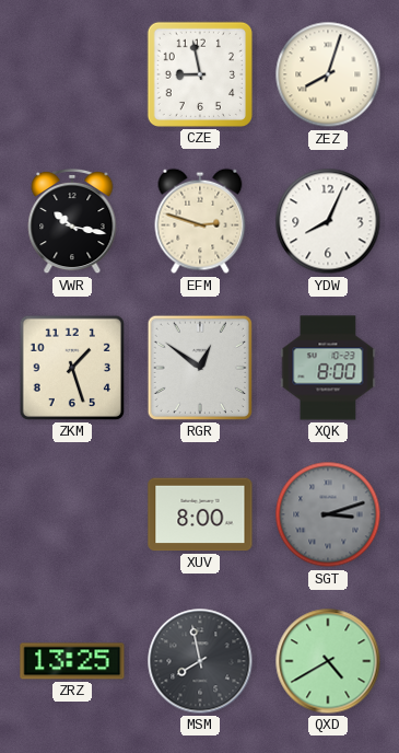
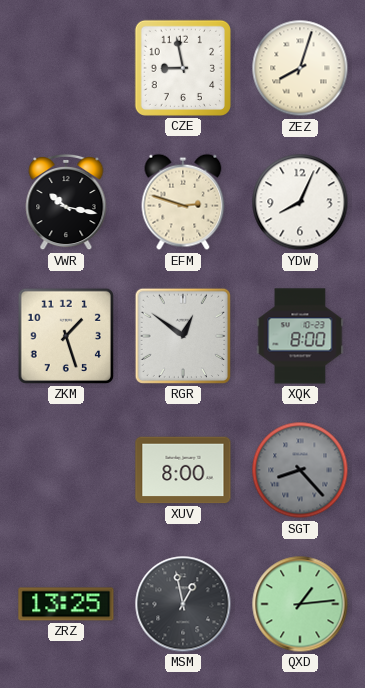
SGT: 3:12 -> 8:23
MSM: 7:58 -> 12:58
QXD: 4:40 -> 1:14
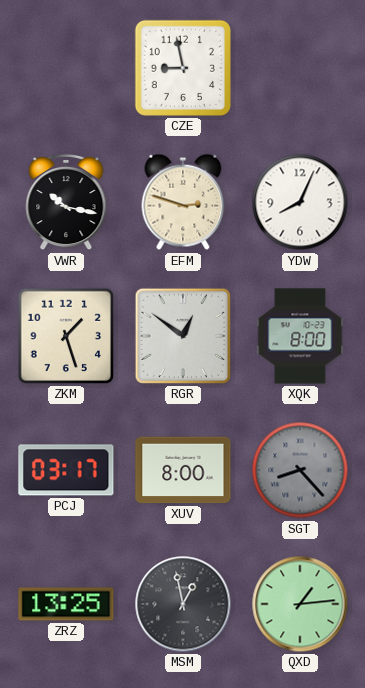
ZEZ: 8:03 -> none
PCJ: none -> 03:17
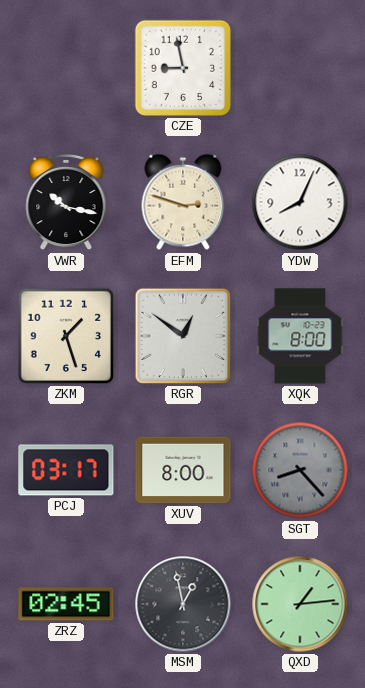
ZRZ: 13:25 -> 02:45
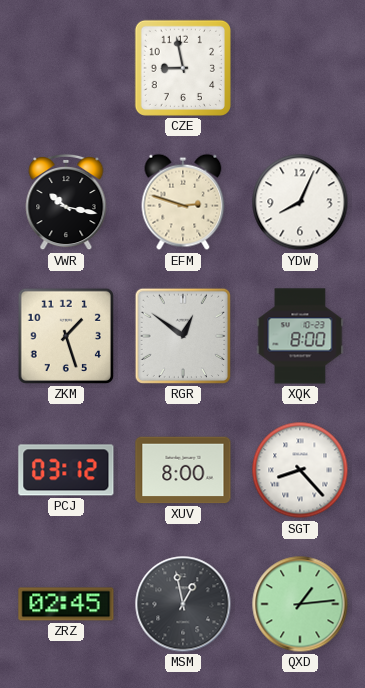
PCJ: 03:17 -> 03:12
SGT dial: grey -> white
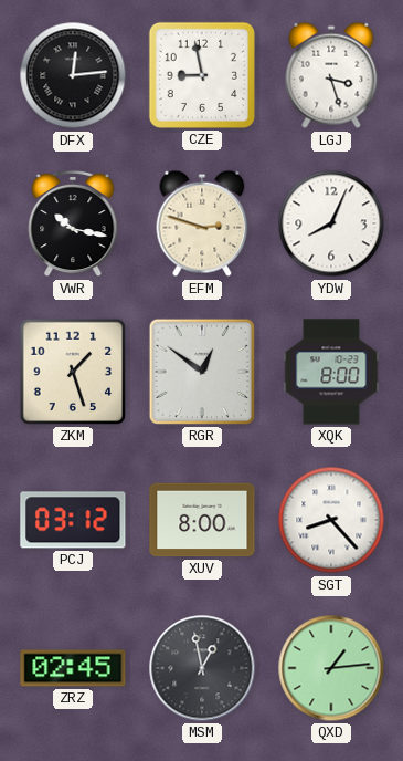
DFX: none -> 12:14
LGJ: none -> 3:27
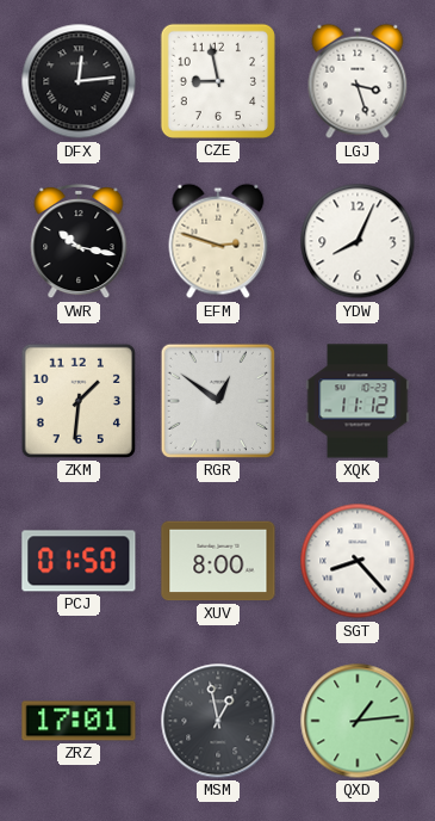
ZKM: 1:27 -> 1:31
XQK: 8:00 -> 11:12
PCJ: 03:12 -> 01:50
ZRZ: 02:45 -> 17:01
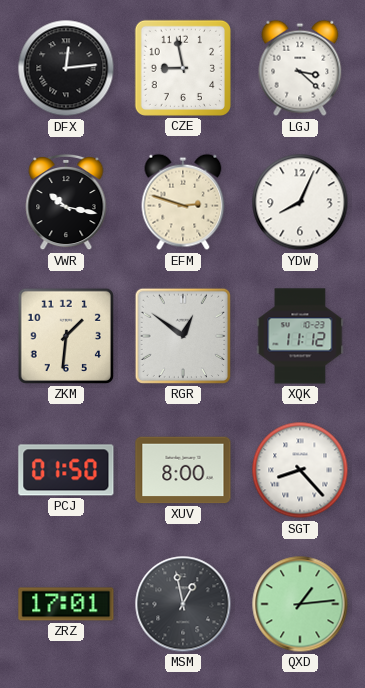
LGJ: 3:27 -> 3:22
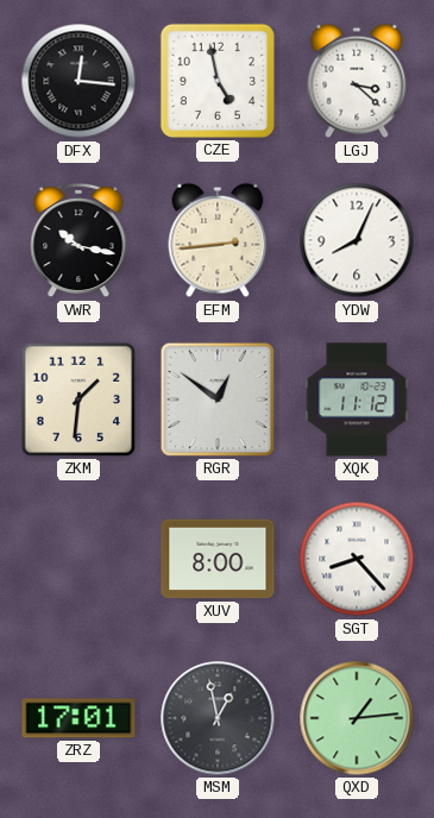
DFX: 12:14 -> 12:16
CZE: 8:58 -> 4:58
EFM: 2:48 -> 2:44
PCJ: 01:50 -> none
